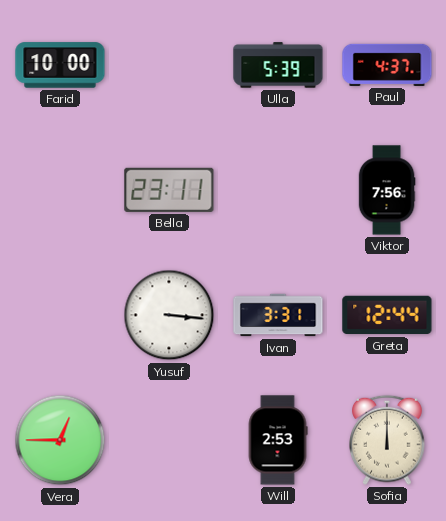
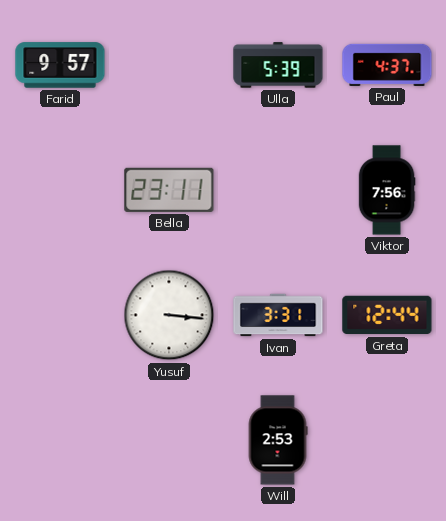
Farid: 10:00 -> 9:57
Vera: 12:45 -> none
Sofia: 12:00 -> none
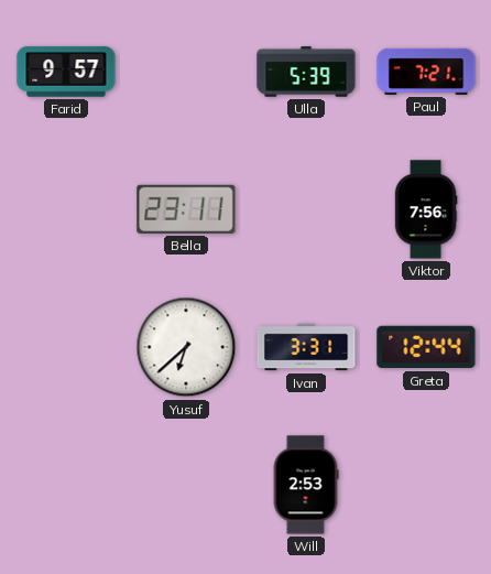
Paul: 4:37 -> 7:21
Yusuf: 3:16 -> 6:38
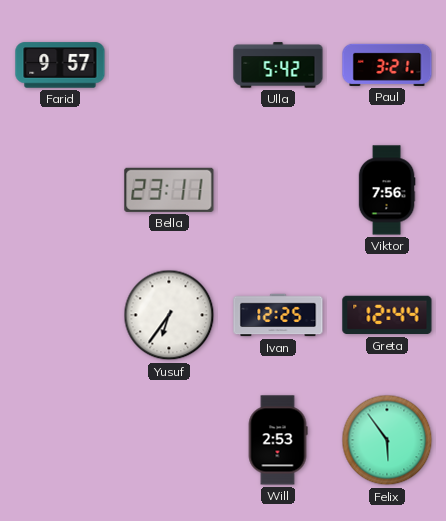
Ulla: 5:39 -> 5:42
Paul: 7:21 -> 3:21
Yusuf: 6:38 -> 6:36
Ivan: 3:31 -> 12:25
Felix: none -> 5:54
